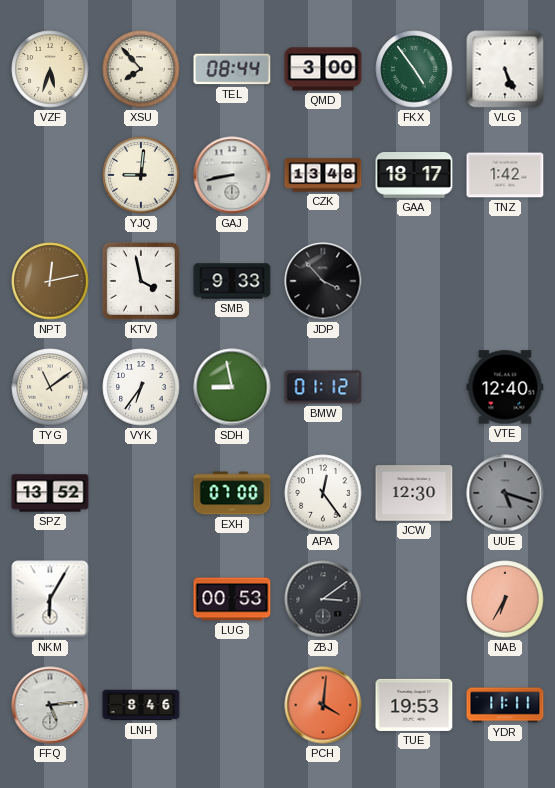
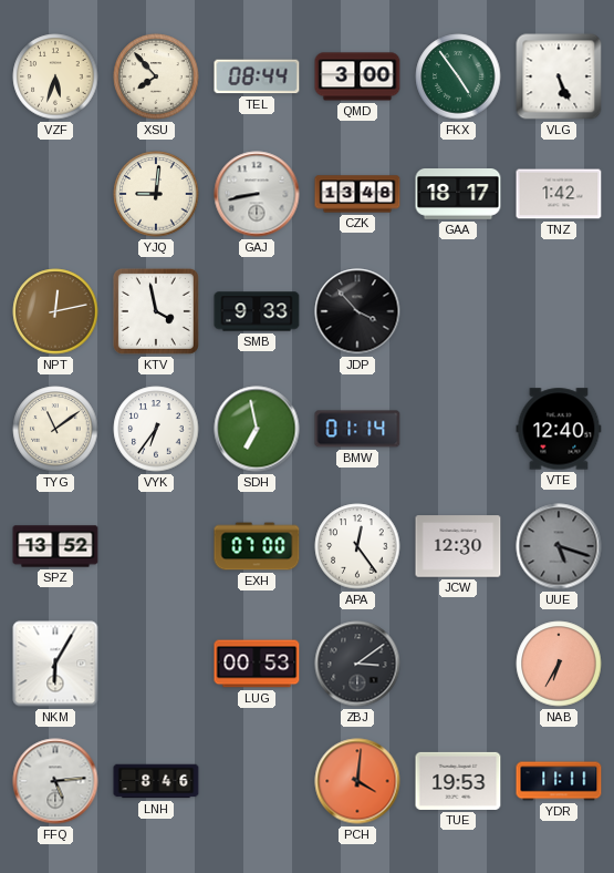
SDH: 8:58 -> 6:58
BMW: 01:12 -> 01:14
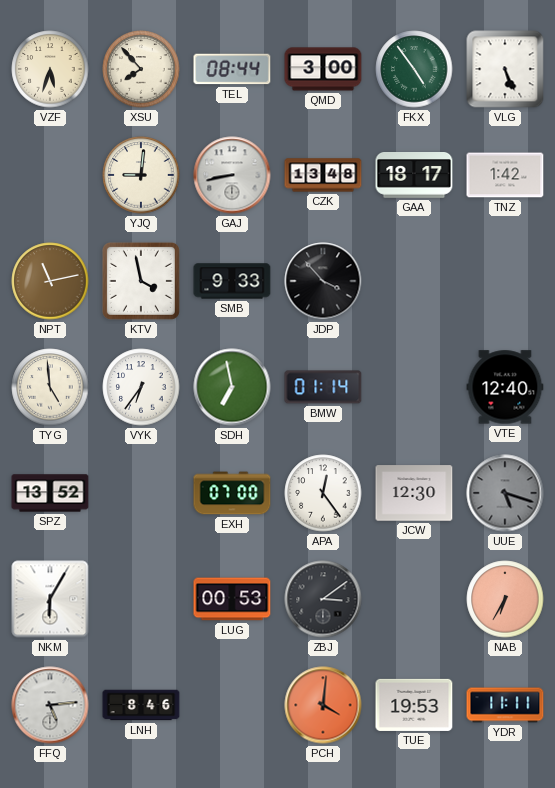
NPT: 12:13 -> 11:13
TYG: 11:09 -> 4:59
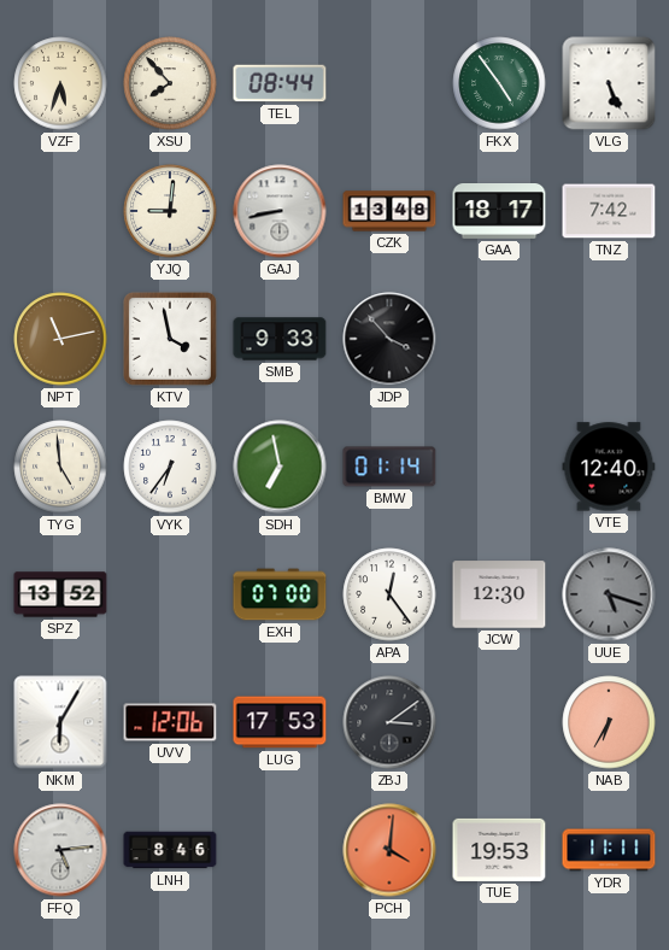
QMD: 3:00 -> none
TNZ: 1:42 -> 7:42
UVV: none -> 12:06
LUG: 00:53 -> 17:53
